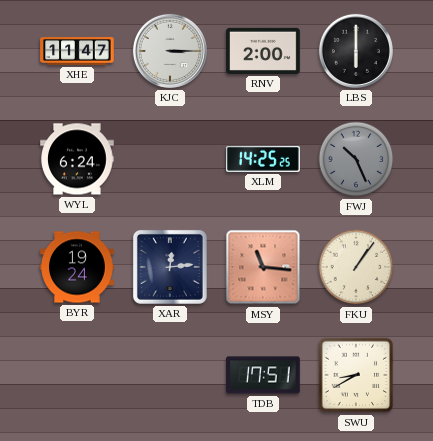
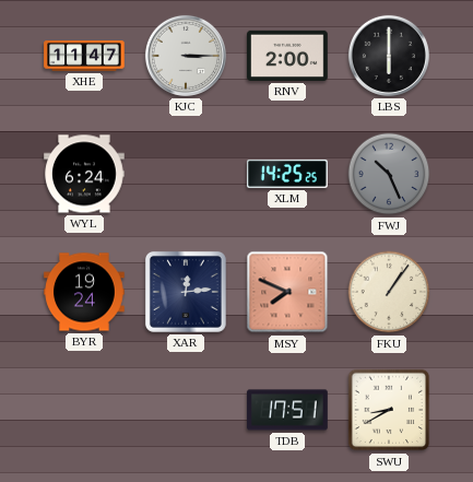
MSY: 11:16 -> 7:49
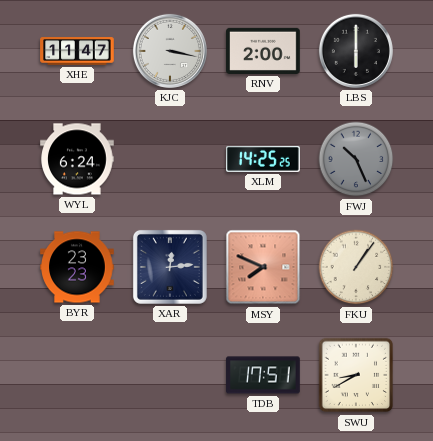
KJC: 3:15 -> 3:17
BYR: 19:24 -> 23:23
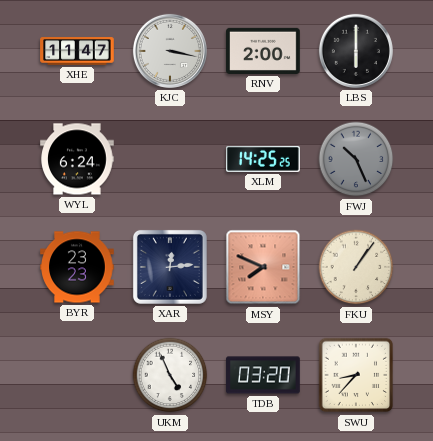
UKM: none -> 4:56
TDB: 17:51 -> 03:20
SWU: 8:40 -> 8:37
